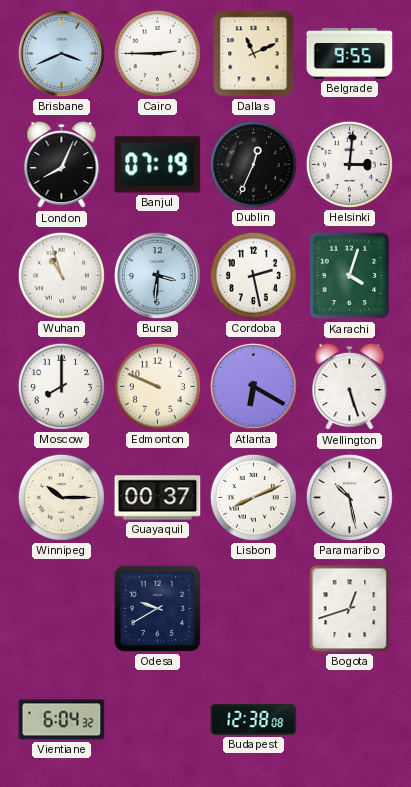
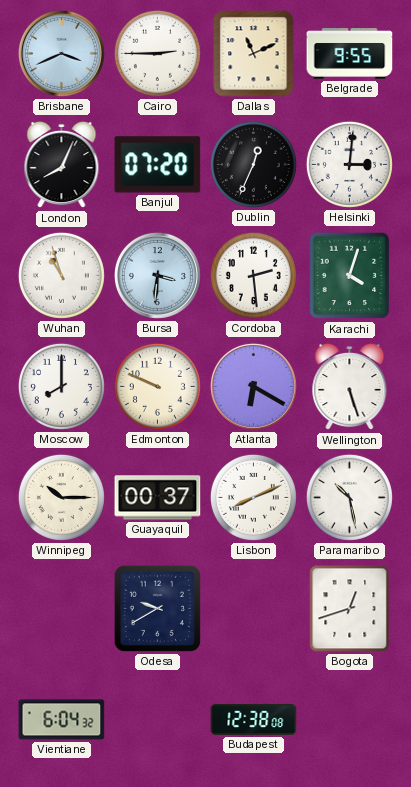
Banjul: 07:19 -> 07:20
Cordoba: 2:28 -> 2:29
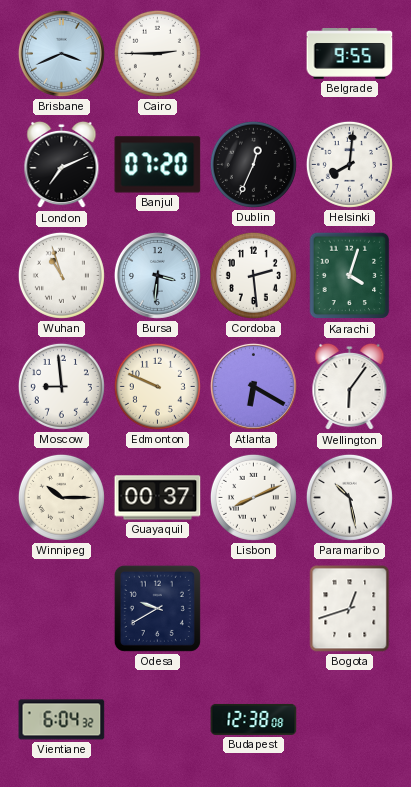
Dallas: 11:11 -> none
London: 8:04 -> 7:11
Helsinki: 3:01 -> 8:01
Moscow: 8:00 -> 8:59
Wellington: 5:27 -> 6:06
